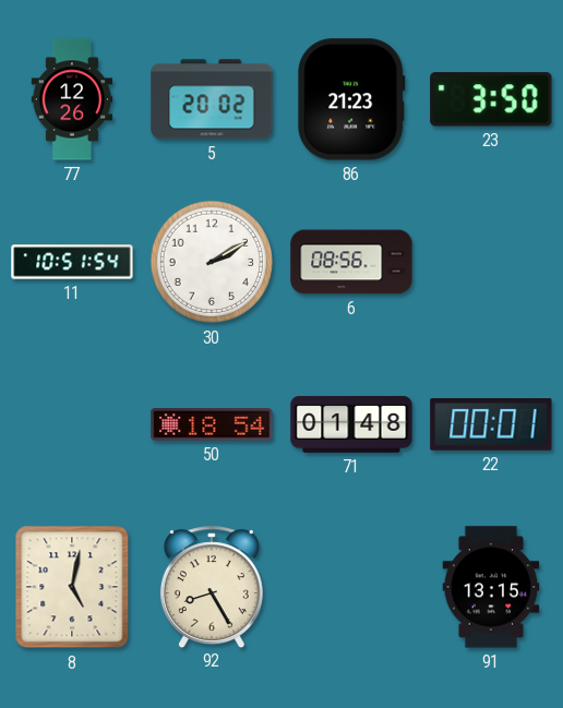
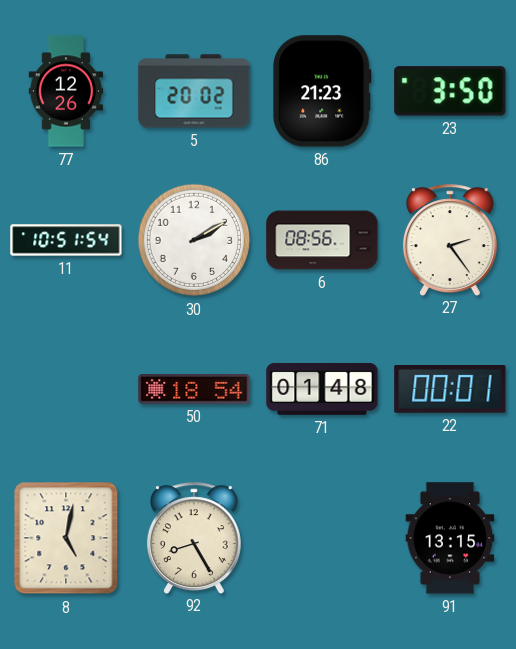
27: none -> 2:24
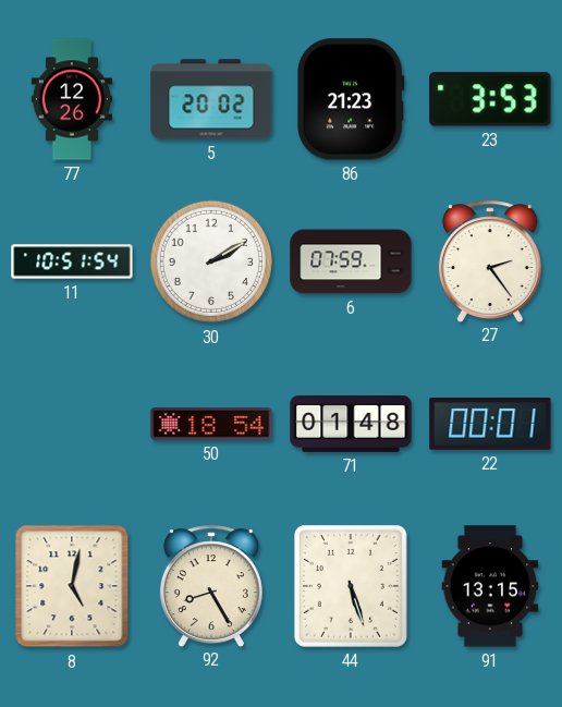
23: 3:50 -> 3:53
6: 08:56 -> 07:59
44: none -> 5:27
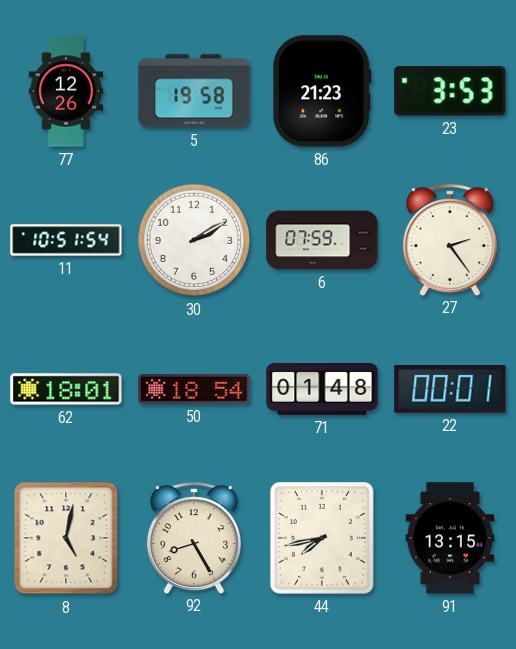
5: 20:02 -> 19:58
62: none -> 18:01
44: 5:27 -> 7:43
